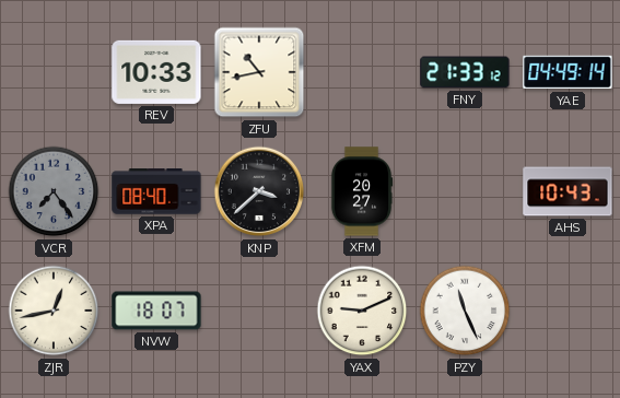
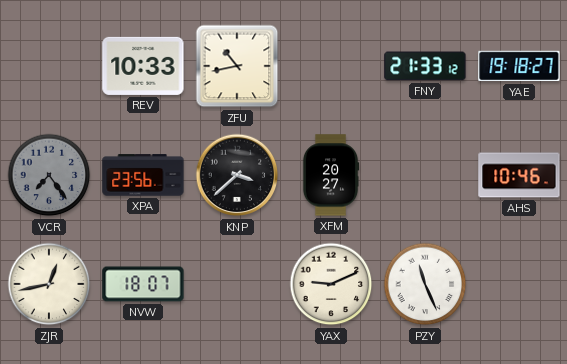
YAE: 04:49 -> 19:18
XPA: 08:40 -> 23:56
AHS: 10:43 -> 10:46
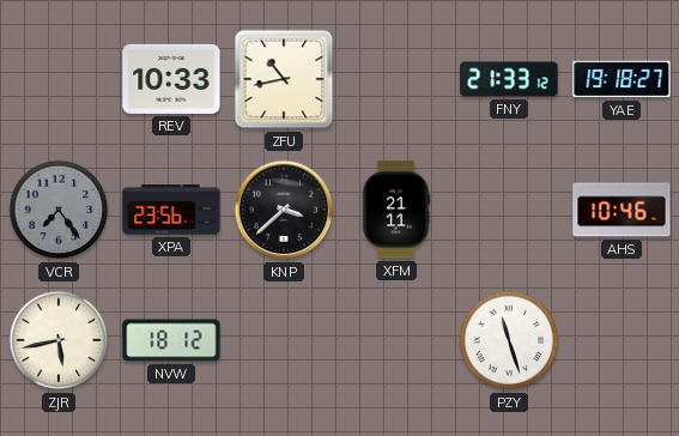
XFM: 20:27 -> 21:11
ZJR: 12:43 -> 5:43
NVW: 18:07 -> 18:12
YAX: 9:11 -> none
PZY: 11:26 -> 11:27
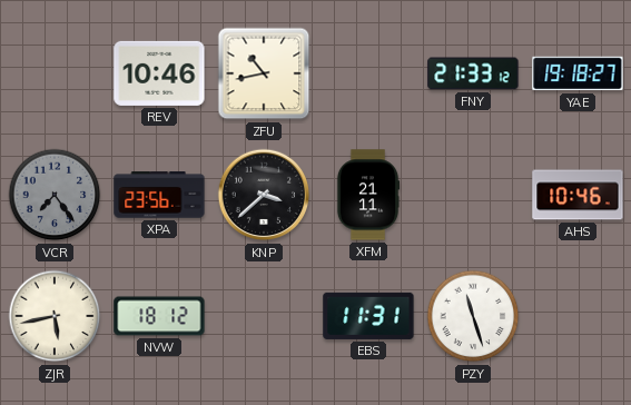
REV: 10:33 -> 10:46
EBS: none -> 11:31
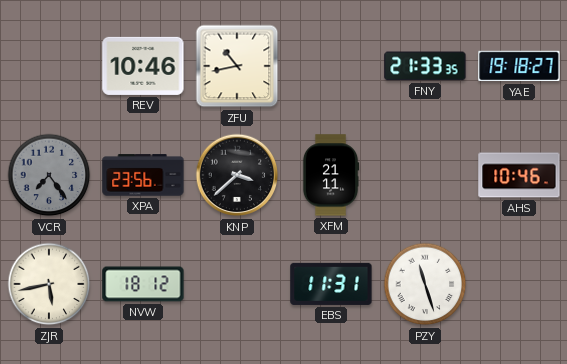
FNY: 21:33:12 -> 21:33:35
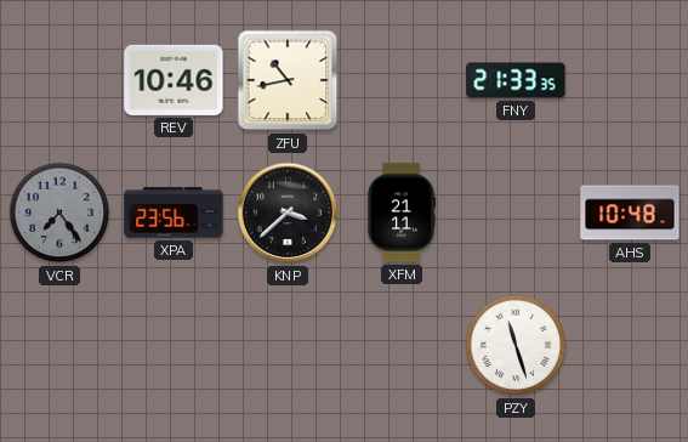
YAE: 19:18 -> none
AHS: 10:46 -> 10:48
ZJR: 5:43 -> none
NVW: 18:12 -> none
EBS: 11:31 -> none
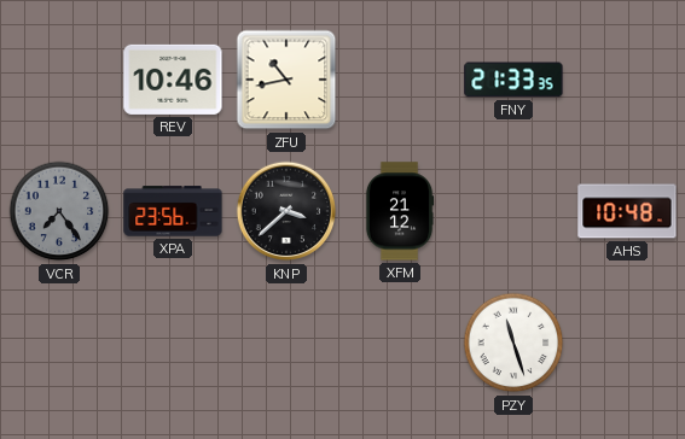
XFM: 21:11 -> 21:12
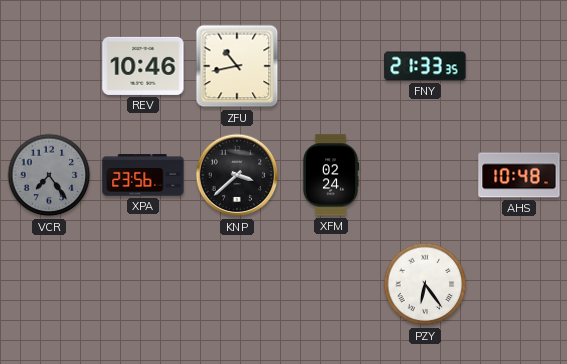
XFM: 21:12 -> 02:24
PZY: 11:27 -> 6:24
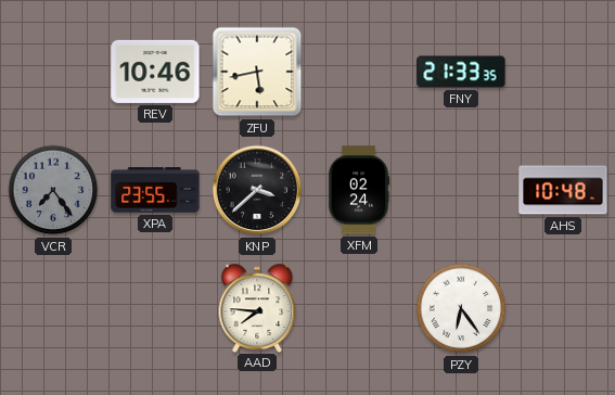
ZFU: 10:43 -> 5:43
XPA: 23:56 -> 23:55
AAD: none -> 7:46
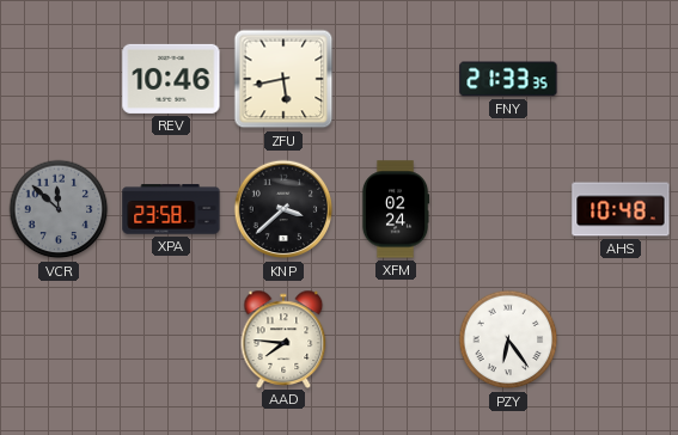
VCR: 7:24 -> 11:52
XPA: 23:55 -> 23:58
